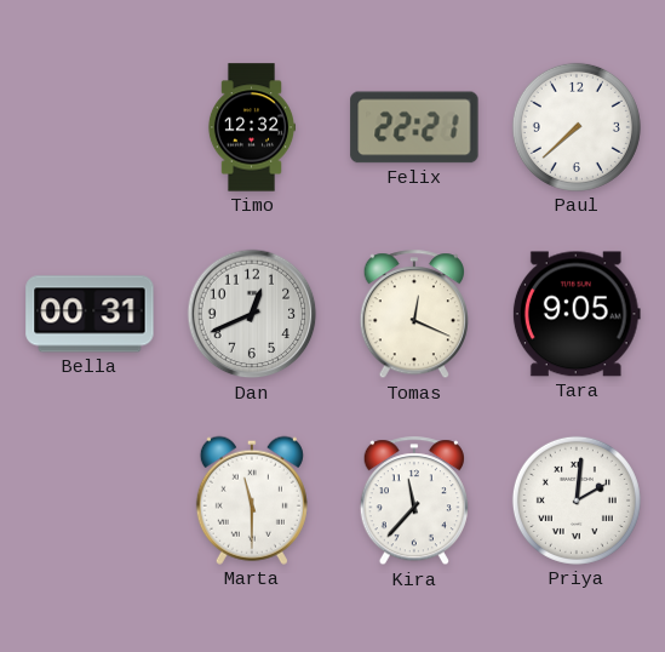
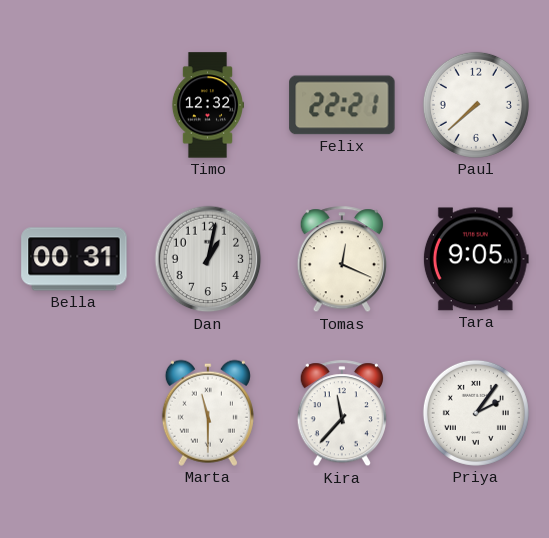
Dan: 12:41 -> 1:02
Priya: 2:01 -> 2:06
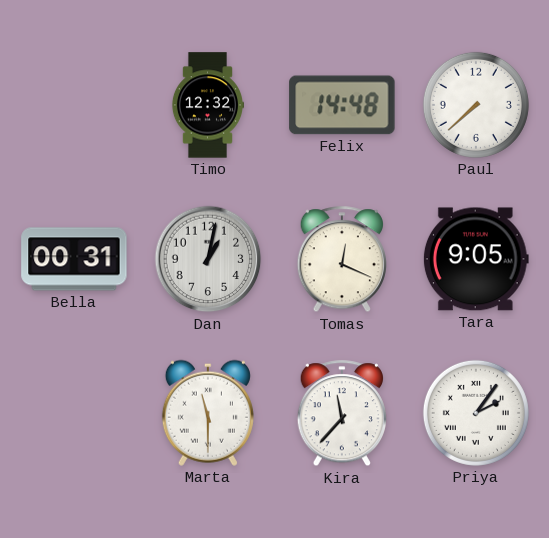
Felix: 22:21 -> 14:48
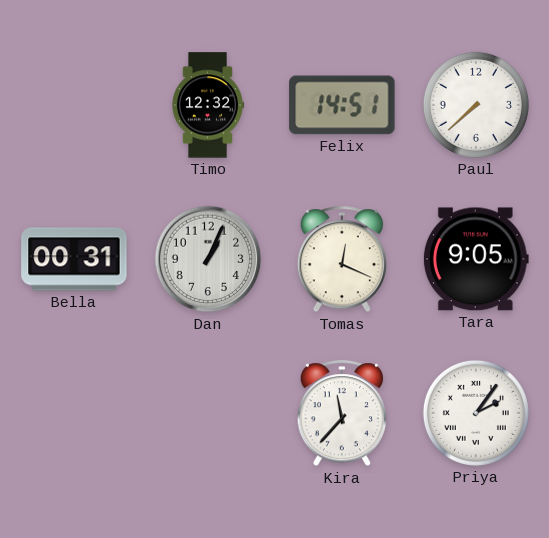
Felix: 14:48 -> 14:51
Dan: 1:02 -> 1:04
Marta: 11:30 -> none
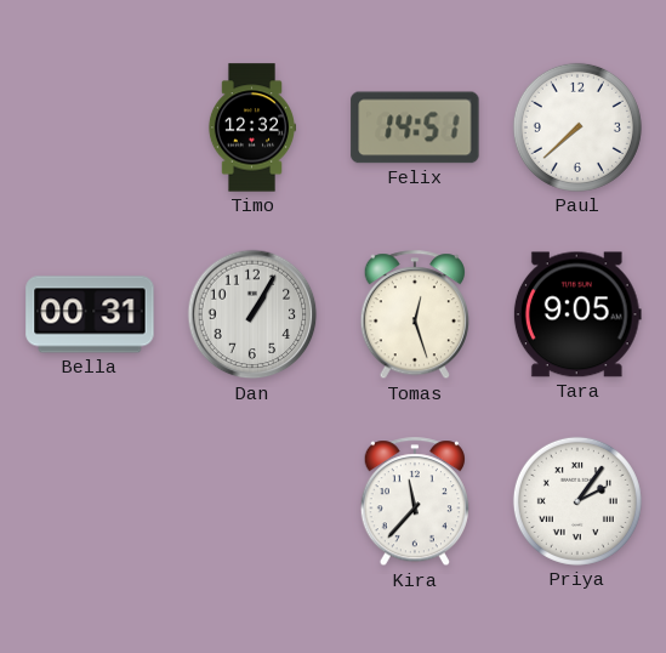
Dan: 1:04 -> 1:05
Tomas: 12:19 -> 12:27
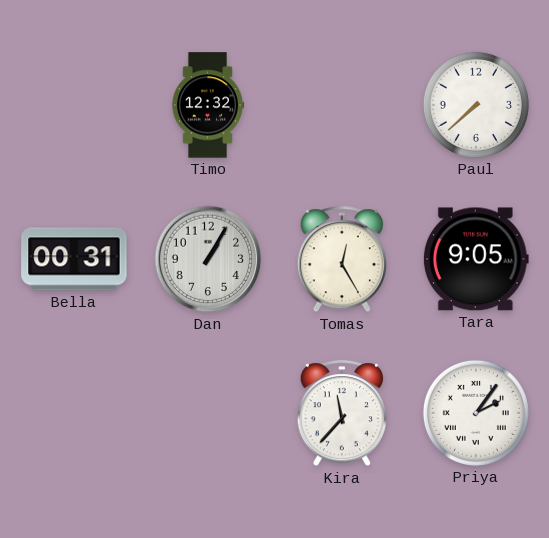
Felix: 14:51 -> none
Tomas: 12:27 -> 12:25
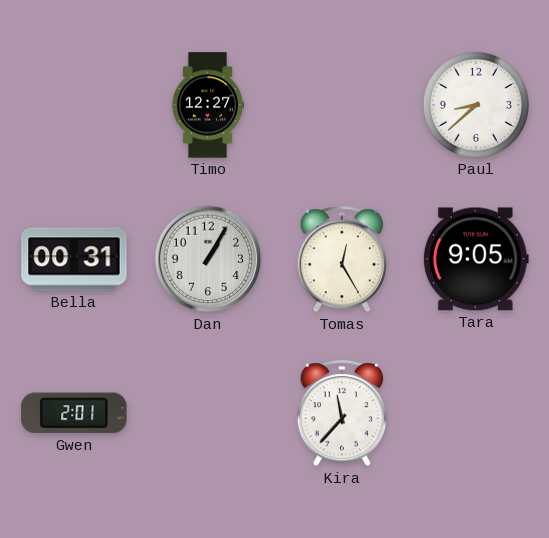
Timo: 12:32 -> 12:27
Paul: 7:38 -> 8:38
Gwen: none -> 2:01
Priya: 2:06 -> none
